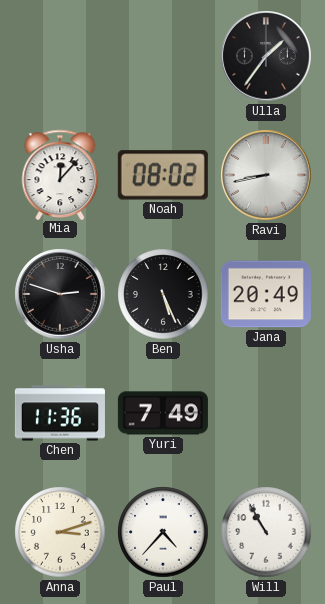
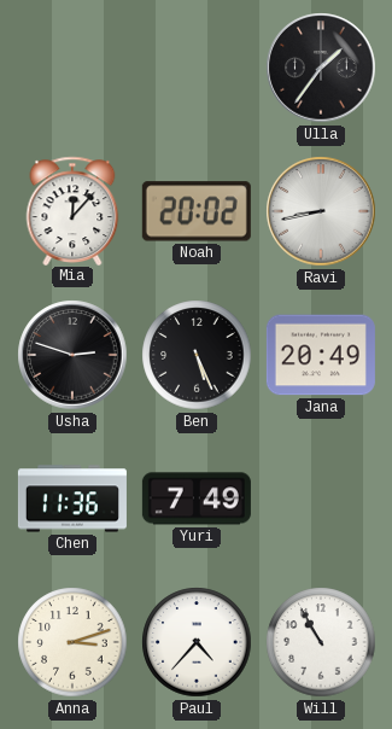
Noah: 08:02 -> 20:02
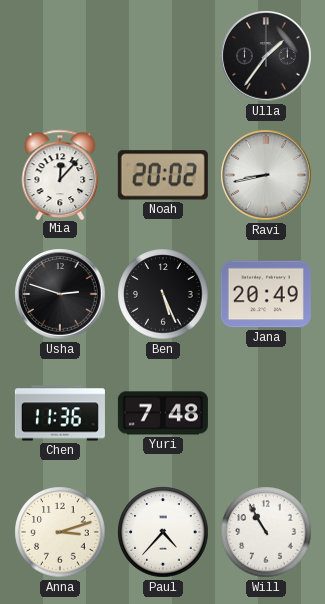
Yuri: 7:49 -> 7:48
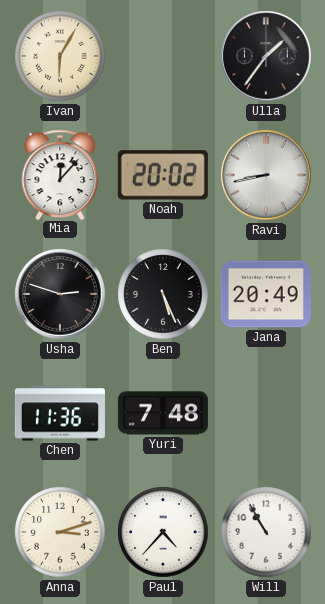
Ivan: none -> 6:05
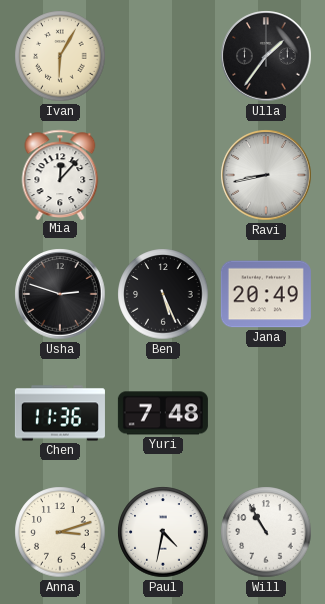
Noah: 20:02 -> none
Paul: 4:37 -> 4:32
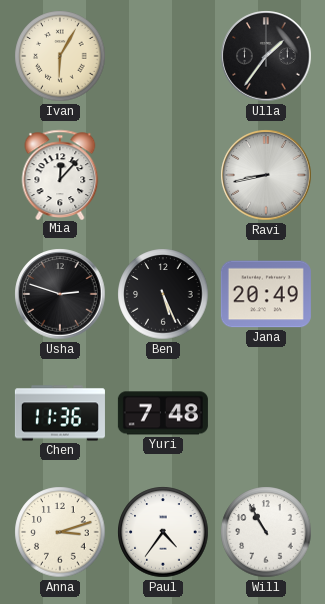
Paul: 4:32 -> 4:36
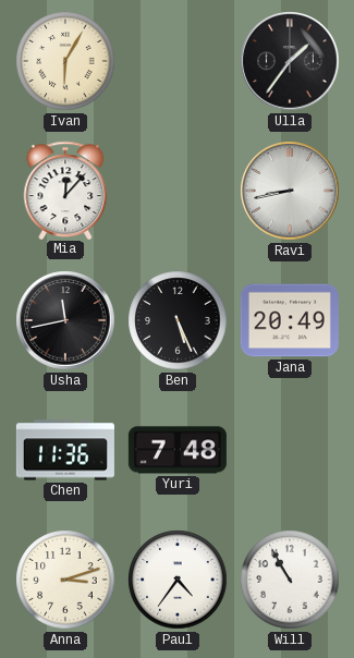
Usha: 2:48 -> 11:43
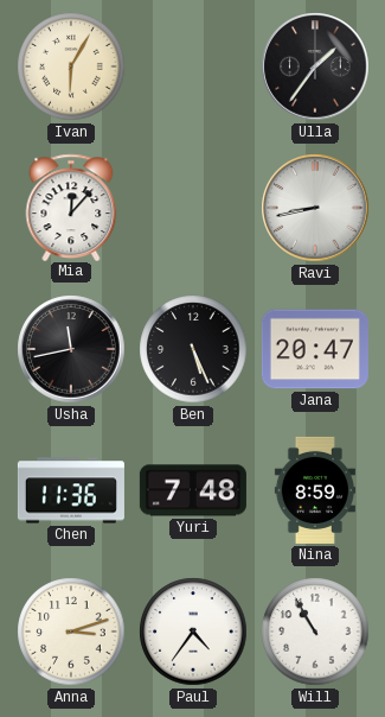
Jana: 20:49 -> 20:47
Nina: none -> 8:59
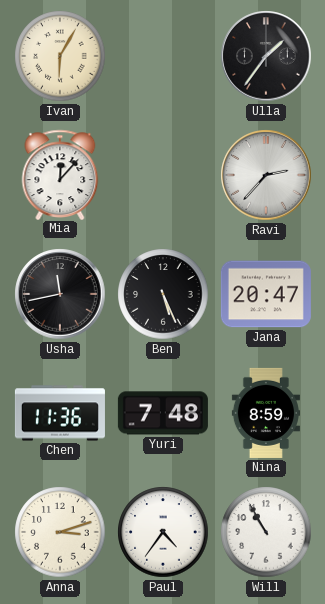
Ravi: 8:43 -> 2:37
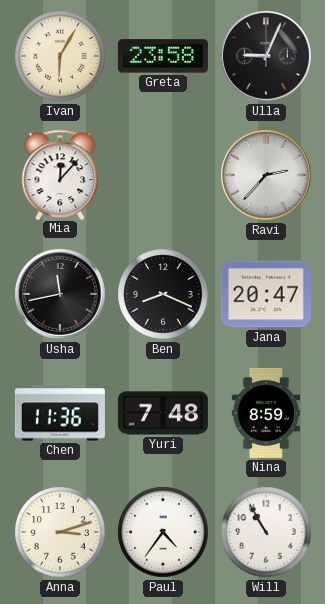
Greta: none -> 23:58
Ulla: 1:36 -> 9:04
Ben: 5:26 -> 8:19
